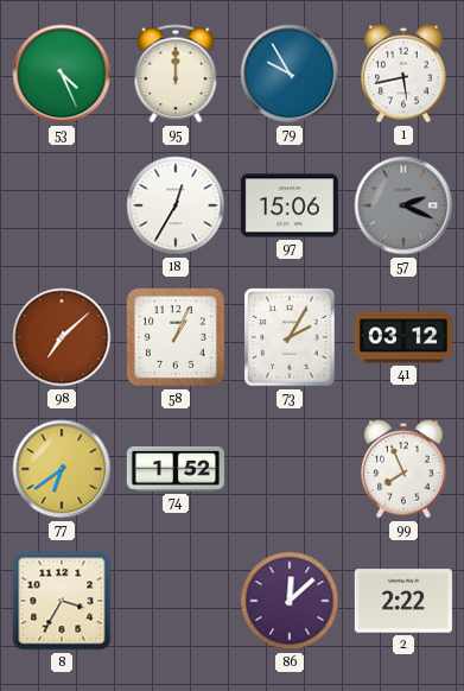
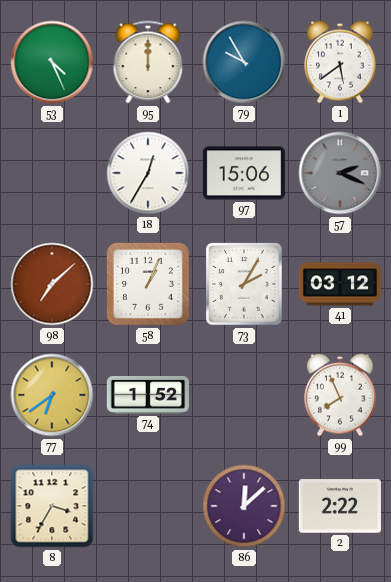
1: 5:43 -> 5:39
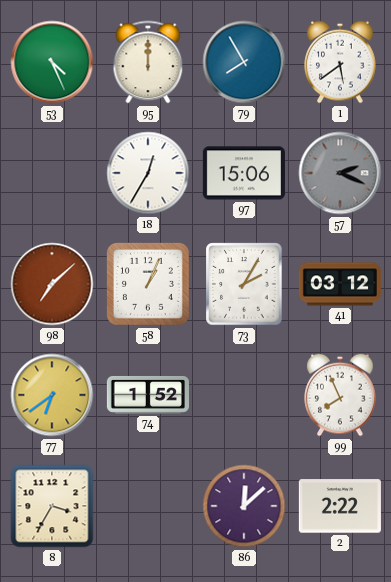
79: 9:55 -> 7:55
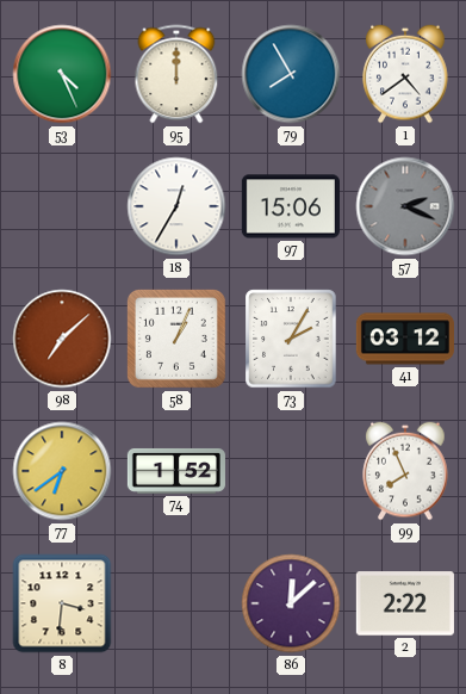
1: 5:39 -> 4:39
8: 3:35 -> 3:31
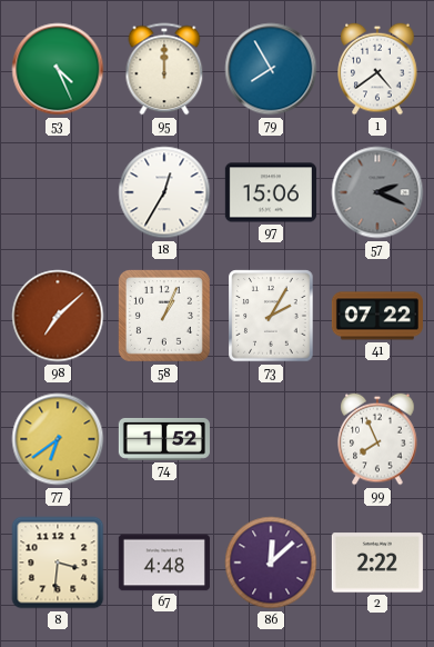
41: 03:12 -> 07:22
67: none -> 4:48
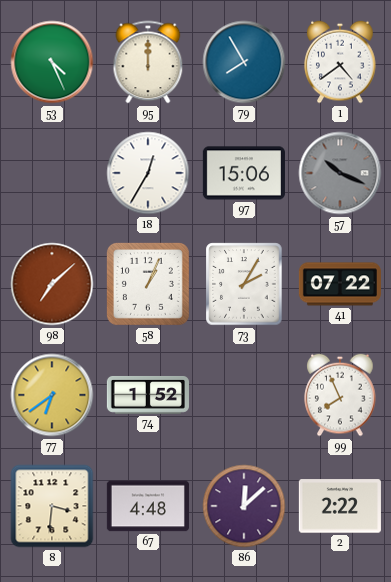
57: 2:19 -> 10:19
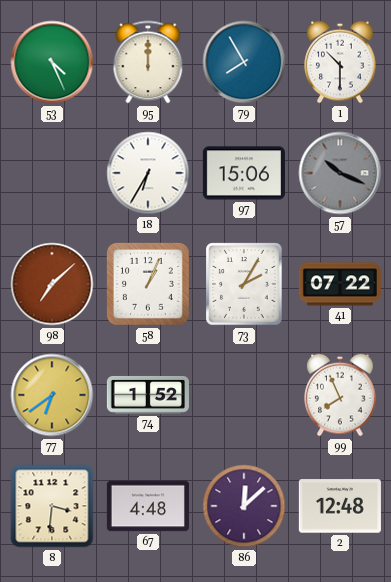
1: 4:39 -> 10:30
18: 12:35 -> 6:35
2: 2:22 -> 12:48
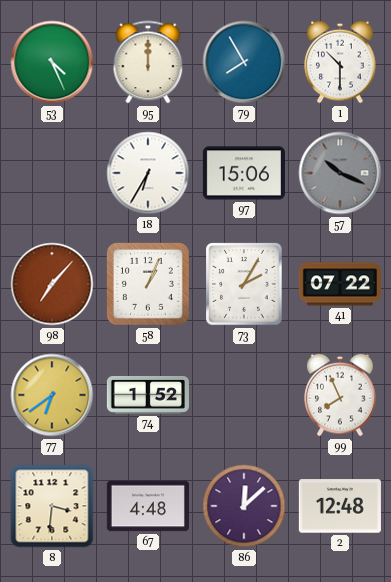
98: 7:08 -> 7:07
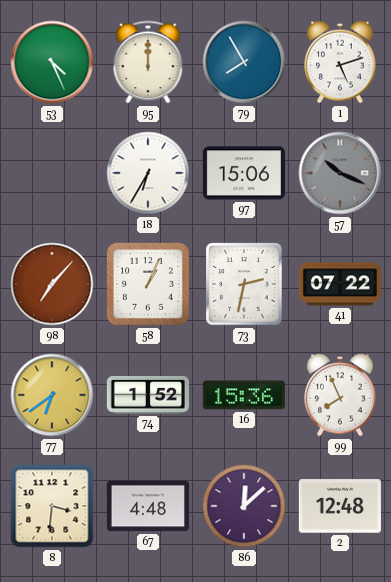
1: 10:30 -> 5:12
73: 2:05 -> 2:32
16: none -> 15:36
